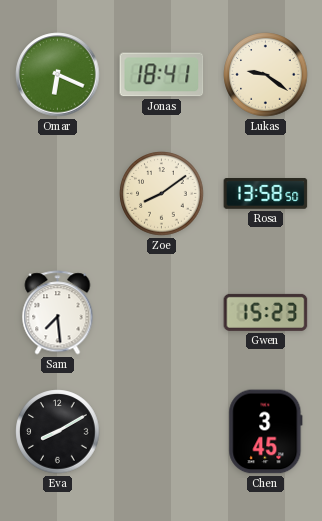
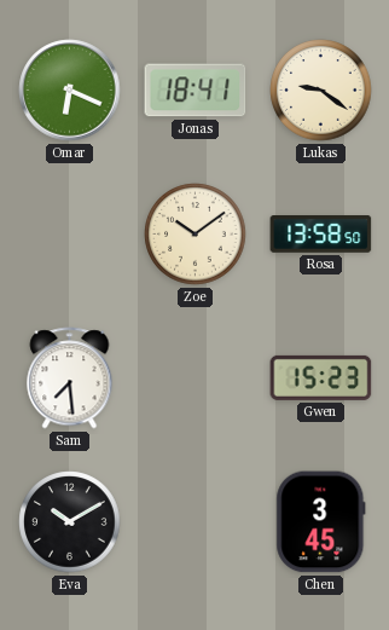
Zoe: 8:09 -> 10:09
Eva: 8:10 -> 10:10
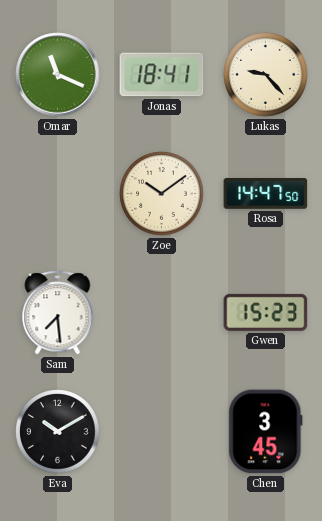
Omar: 6:19 -> 11:19
Lukas: 9:21 -> 9:23
Rosa: 13:58 -> 14:47
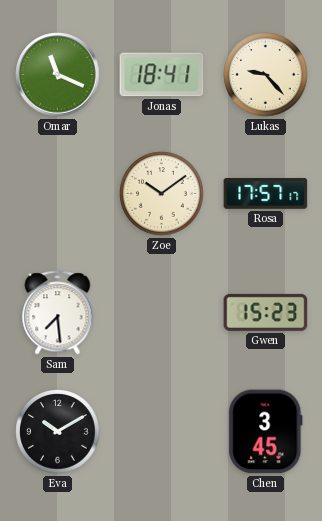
Rosa: 14:47 -> 17:57
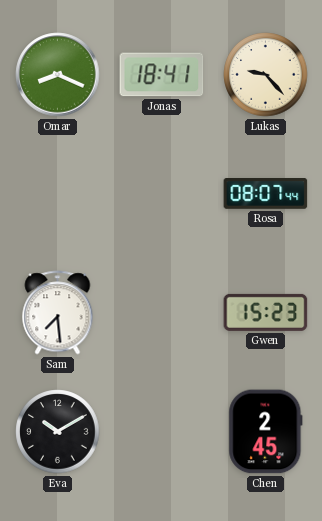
Omar: 11:19 -> 8:19
Zoe: 10:09 -> none
Rosa: 17:57 -> 08:07
Chen: 3:45 -> 2:45
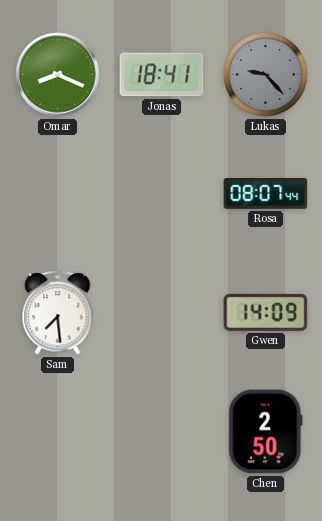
Lukas dial: cream -> grey
Gwen: 15:23 -> 14:09
Eva: 10:10 -> none
Chen: 2:45 -> 2:50
